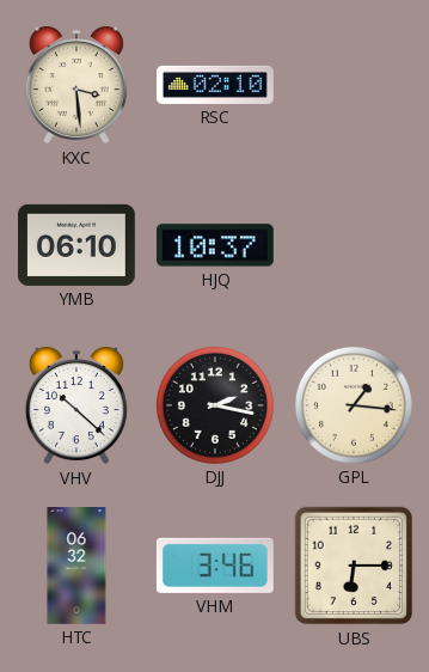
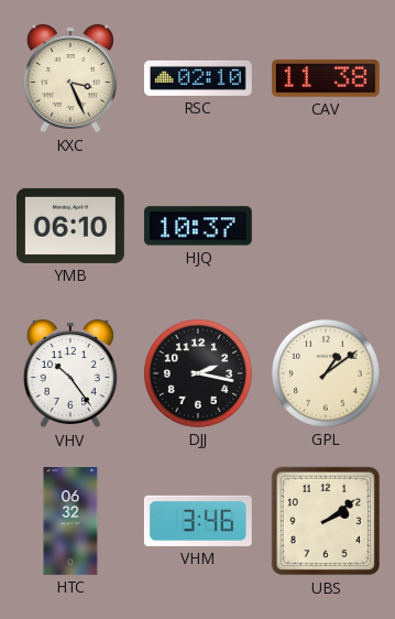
KXC: 3:29 -> 3:26
CAV: none -> 11:38
VHV: 10:22 -> 10:24
GPL: 1:16 -> 1:09
UBS: 6:15 -> 2:09
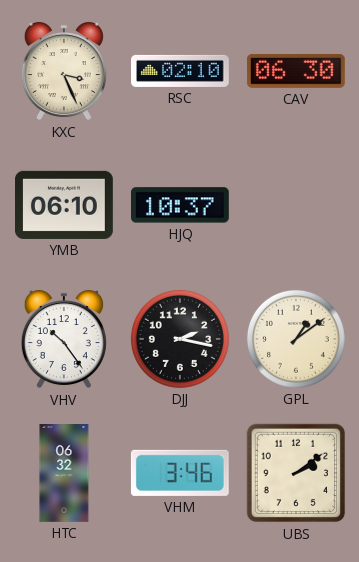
CAV: 11:38 -> 06:30
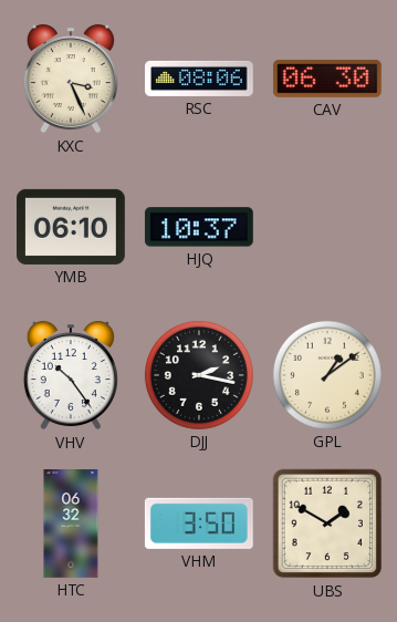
RSC: 02:10 -> 08:06
VHM: 3:46 -> 3:50
UBS: 2:09 -> 1:50
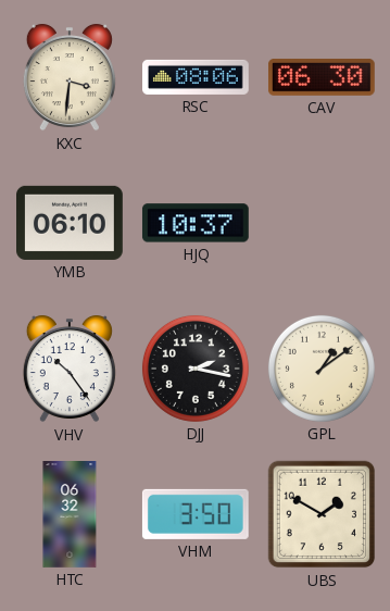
KXC: 3:26 -> 3:31
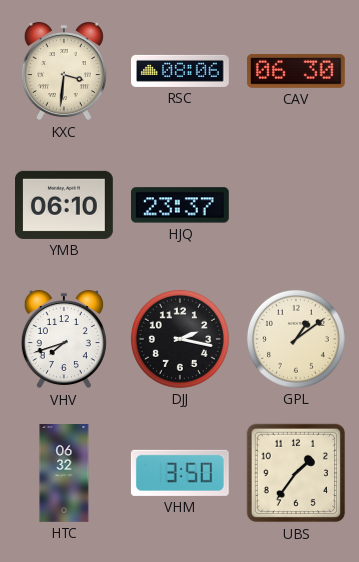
HJQ: 10:37 -> 23:37
VHV: 10:24 -> 7:42
UBS: 1:50 -> 1:36
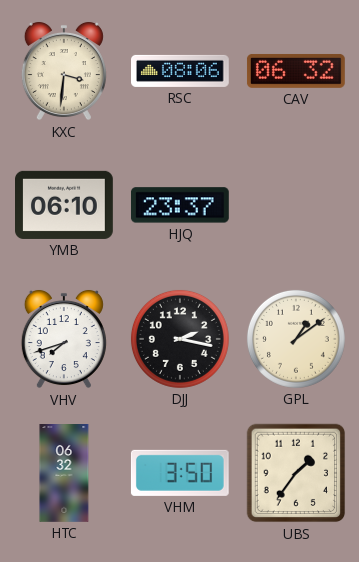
CAV: 06:30 -> 06:32
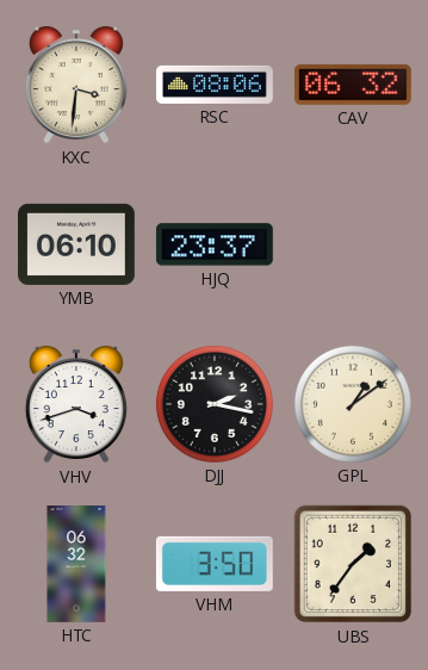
VHV: 7:42 -> 3:42
